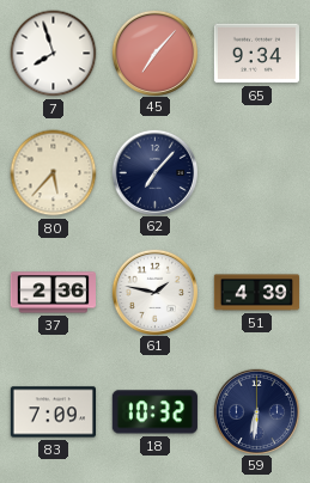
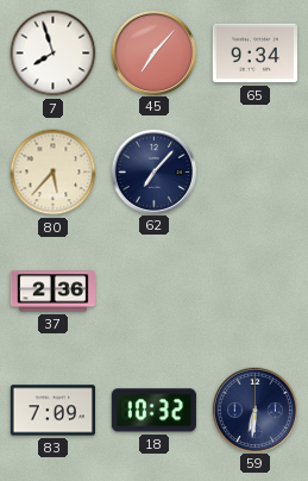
61: 1:47 -> none
51: 4:39 -> none
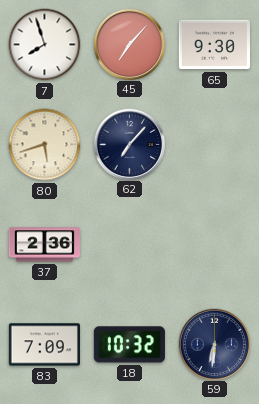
65: 9:34 -> 9:30
80: 5:37 -> 5:42
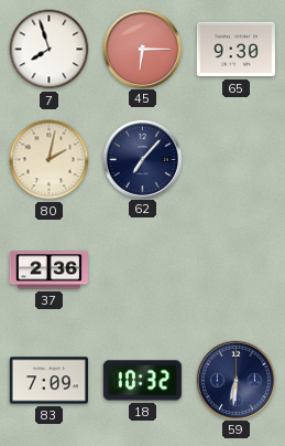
45: 7:07 -> 6:15
80: 5:42 -> 2:02
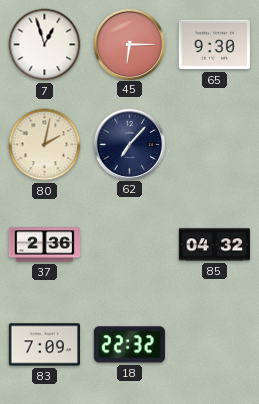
7: 7:57 -> 12:57
85: none -> 04:32
18: 10:32 -> 22:32
59: 6:31 -> none
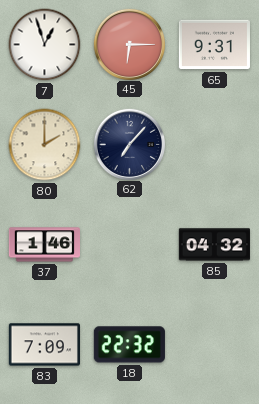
65: 9:30 -> 9:31
80: 2:02 -> 2:00
37: 2:36 -> 1:46
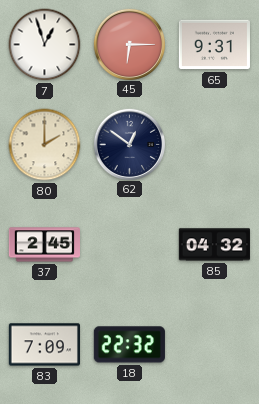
62: 7:07 -> 12:51
37: 1:46 -> 2:45
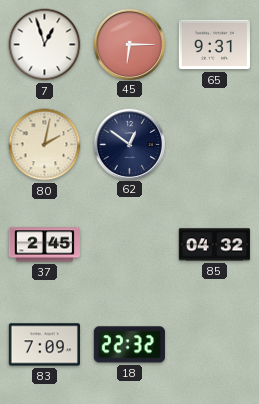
80: 2:00 -> 2:02
